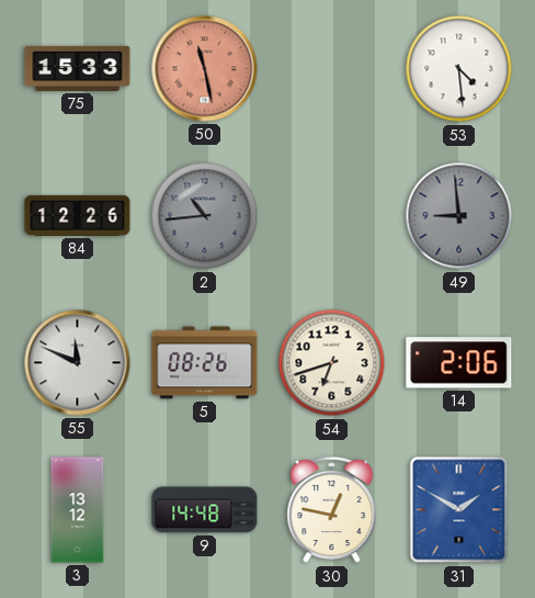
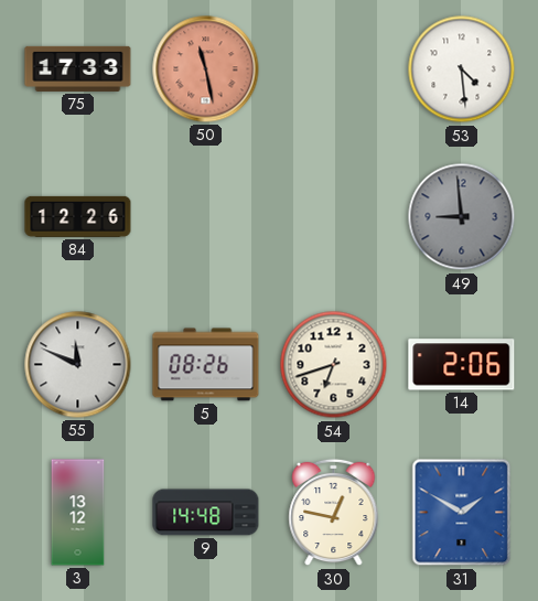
75: 15:33 -> 17:33
2: 10:44 -> none
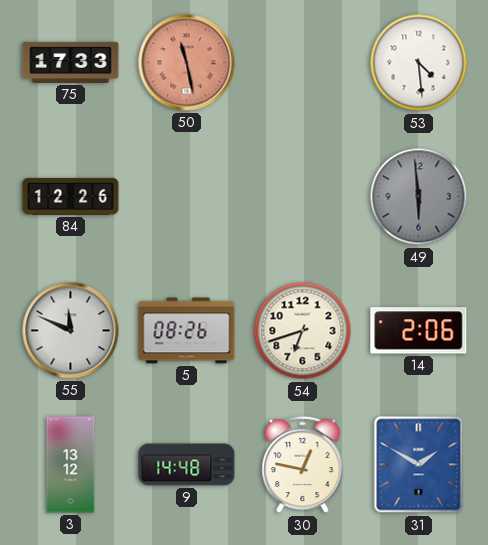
49: 8:59 -> 5:59
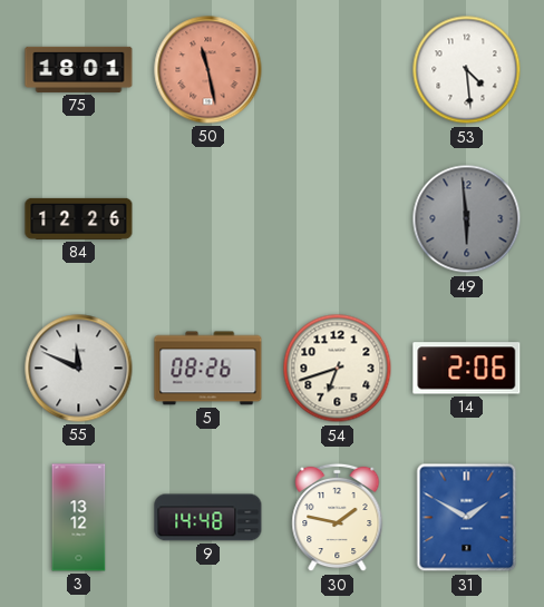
75: 17:33 -> 18:01
30: 12:47 -> 1:47
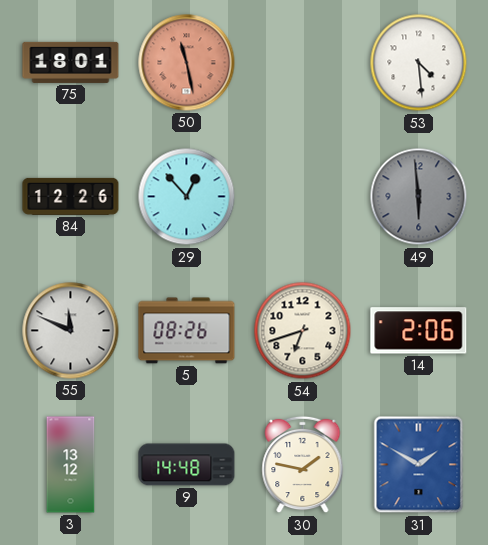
29: none -> 12:53
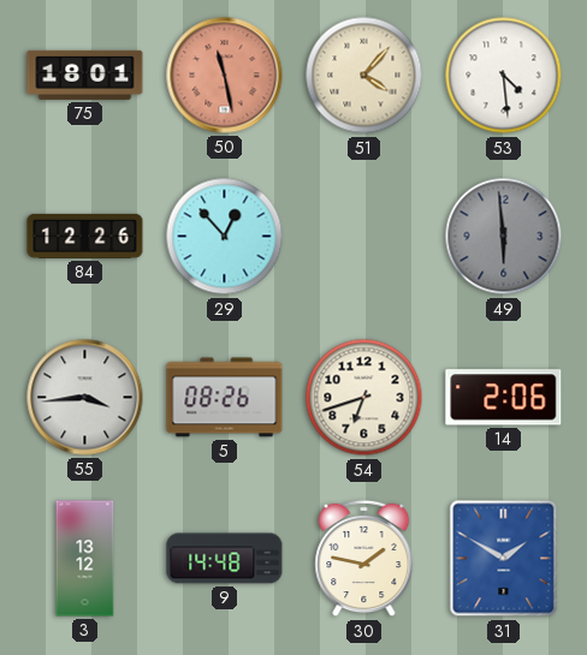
51: none -> 4:07
55: 11:49 -> 3:44
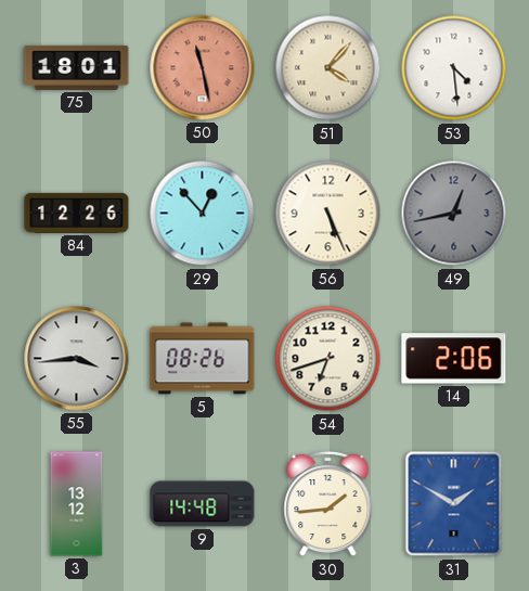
56: none -> 5:26
49: 5:59 -> 12:43
30: 1:47 -> 1:44
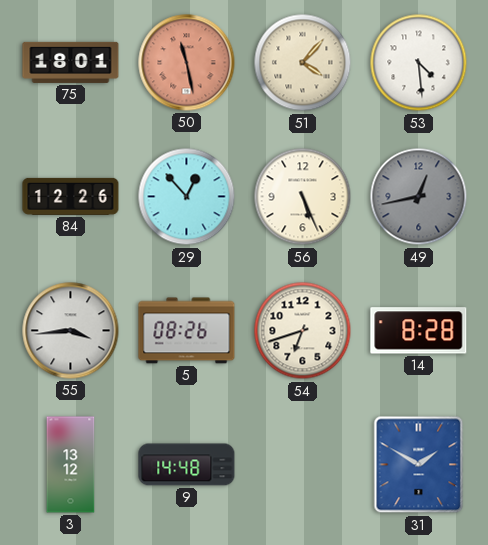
14: 2:06 -> 8:28
30: 1:44 -> none
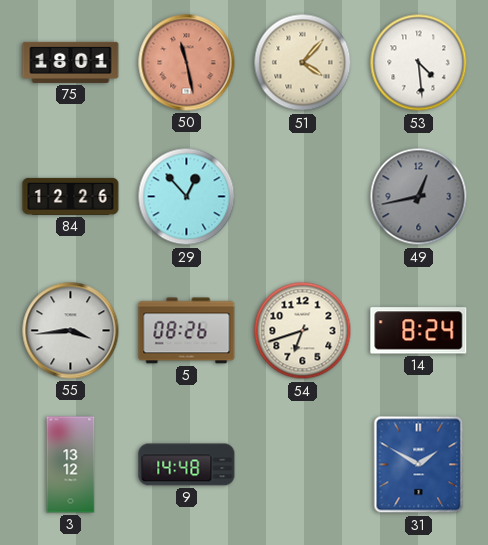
56: 5:26 -> none
14: 8:28 -> 8:24
